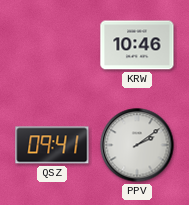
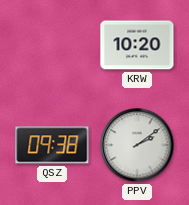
KRW: 10:46 -> 10:20
QSZ: 09:41 -> 09:38
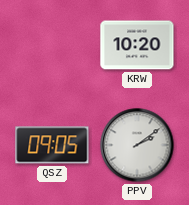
QSZ: 09:38 -> 09:05
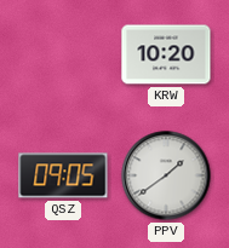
PPV: 2:09 -> 1:39
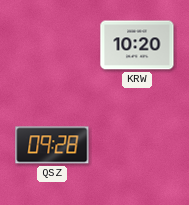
QSZ: 09:05 -> 09:28
PPV: 1:39 -> none
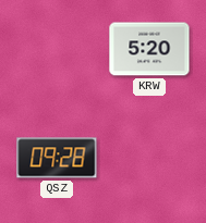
KRW: 10:20 -> 5:20
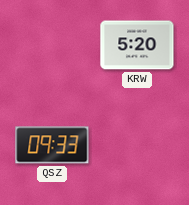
QSZ: 09:28 -> 09:33
